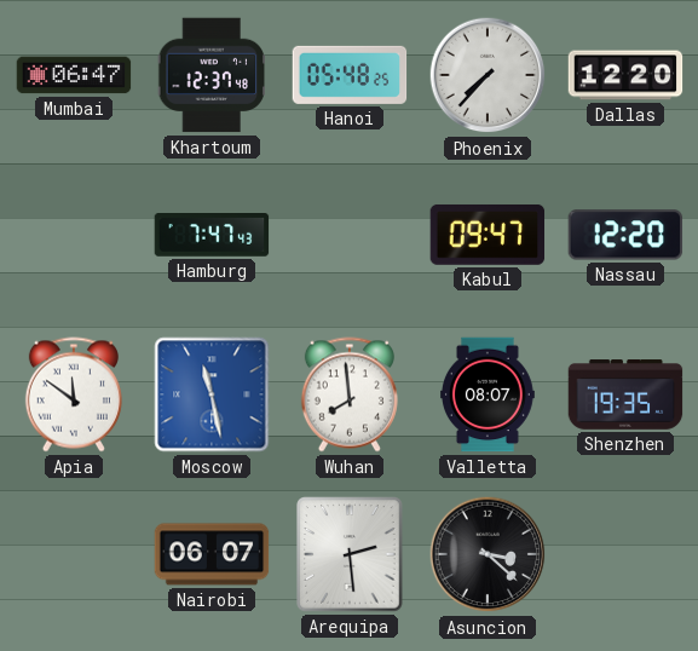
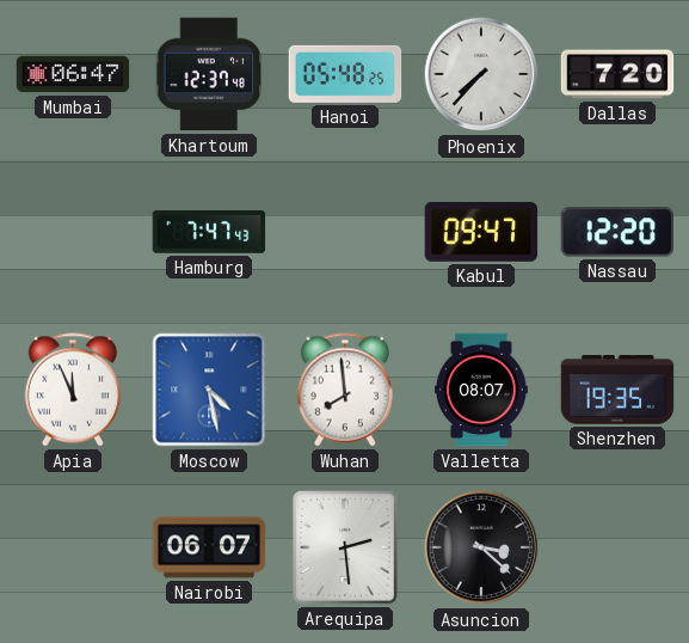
Dallas: 12:20 -> 7:20
Apia: 11:51 -> 11:56
Moscow: 11:28 -> 4:28
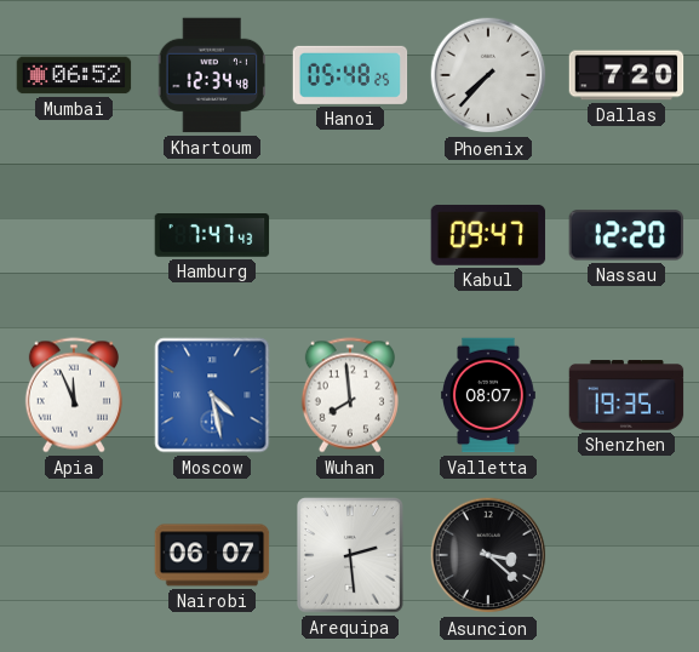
Mumbai: 06:47 -> 06:52
Khartoum: 12:37 -> 12:34
